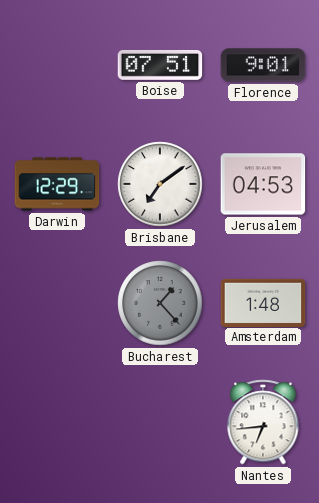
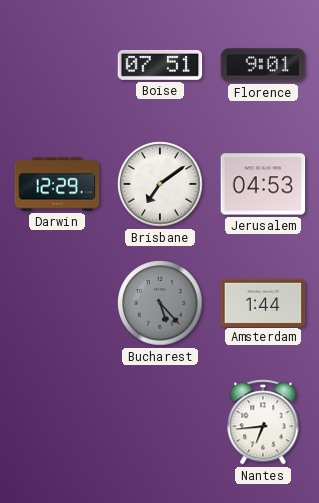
Bucharest: 1:23 -> 5:23
Amsterdam: 1:48 -> 1:44
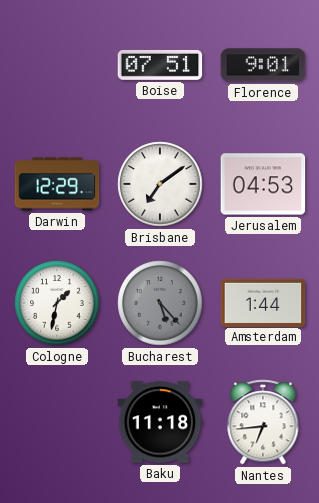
Cologne: none -> 1:32
Baku: none -> 11:18
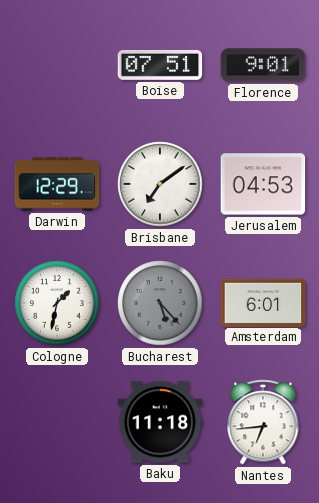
Amsterdam: 1:44 -> 6:01
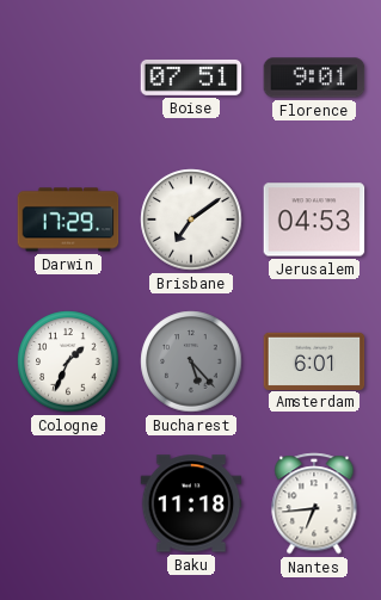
Darwin: 12:29 -> 17:29
Cologne: 1:32 -> 1:34
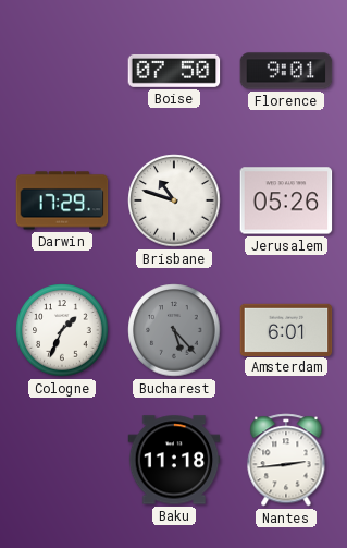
Boise: 07:51 -> 07:50
Brisbane: 7:09 -> 10:48
Jerusalem: 04:53 -> 05:26
Nantes: 6:44 -> 2:44
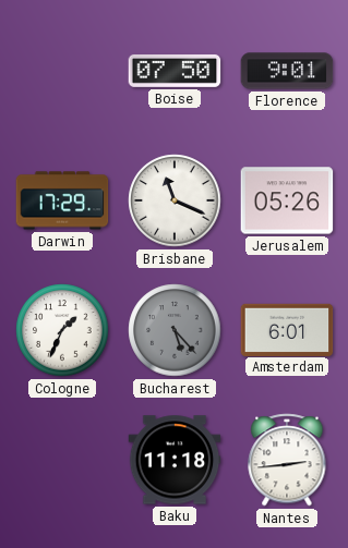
Brisbane: 10:48 -> 11:19
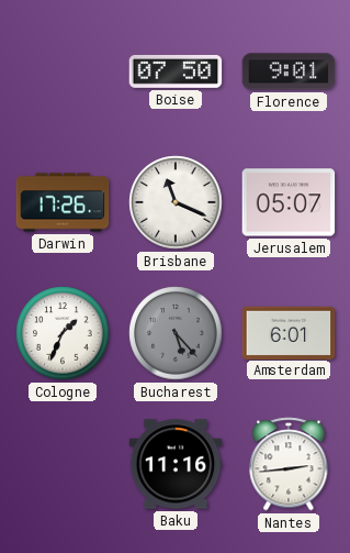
Darwin: 17:29 -> 17:26
Jerusalem: 05:26 -> 05:07
Baku: 11:18 -> 11:16
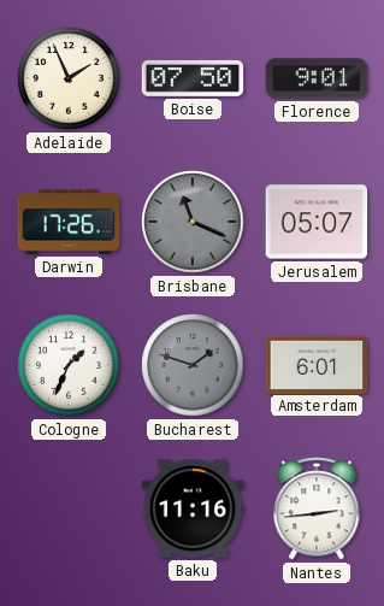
Adelaide: none -> 1:56
Brisbane dial: white -> grey
Bucharest: 5:23 -> 1:48
